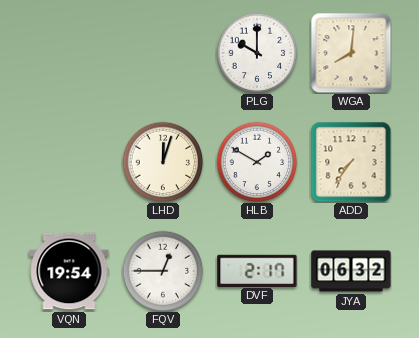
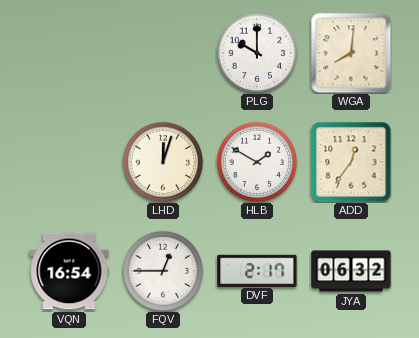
ADD: 7:36 -> 12:36
VQN: 19:54 -> 16:54
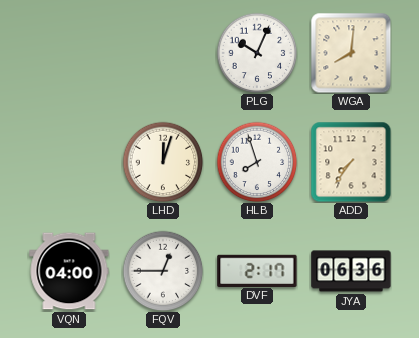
PLG: 10:00 -> 10:04
HLB: 1:50 -> 7:57
ADD: 12:36 -> 7:36
VQN: 16:54 -> 04:00
JYA: 06:32 -> 06:36
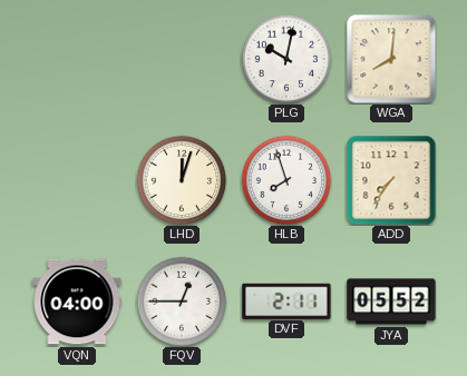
PLG: 10:04 -> 10:02
DVF: 2:17 -> 2:11
JYA: 06:36 -> 05:52
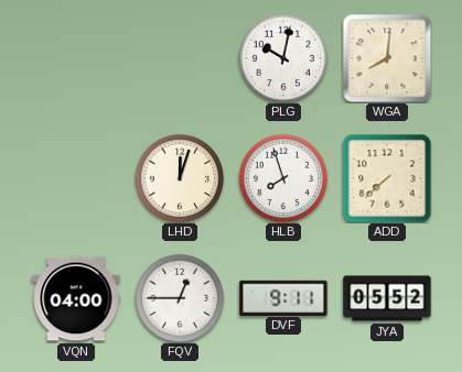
ADD: 7:36 -> 7:38
DVF: 2:11 -> 9:11
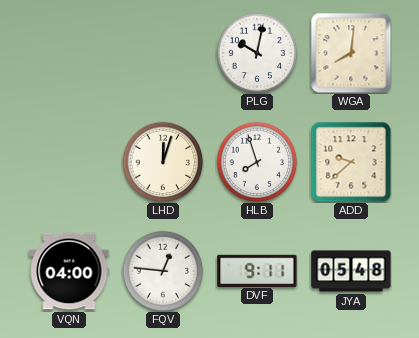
ADD: 7:38 -> 9:38
FQV: 12:45 -> 12:46
JYA: 05:52 -> 05:48
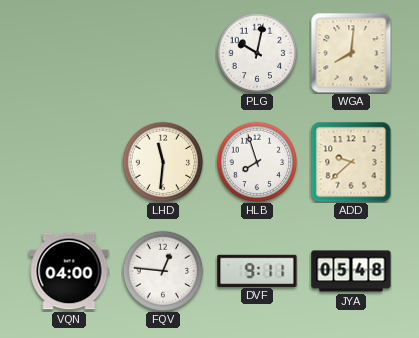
LHD: 12:03 -> 11:31
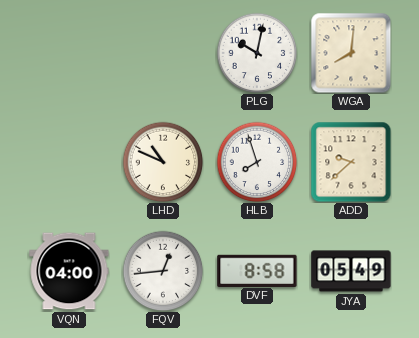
LHD: 11:31 -> 10:49
FQV: 12:46 -> 12:44
DVF: 9:11 -> 8:58
JYA: 05:48 -> 05:49
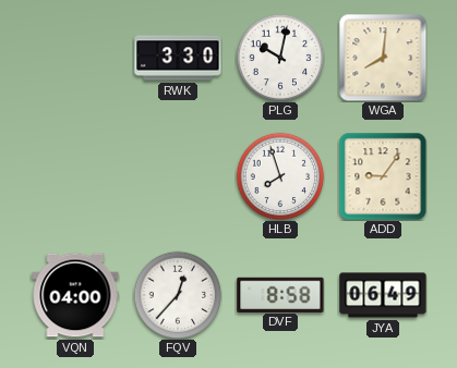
RWK: none -> 3:30
LHD: 10:49 -> none
ADD: 9:38 -> 9:06
FQV: 12:44 -> 12:37
JYA: 05:49 -> 06:49
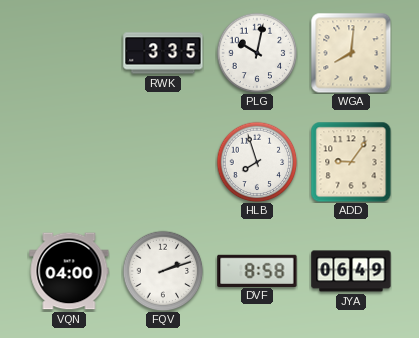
RWK: 3:30 -> 3:35
FQV: 12:37 -> 2:12
